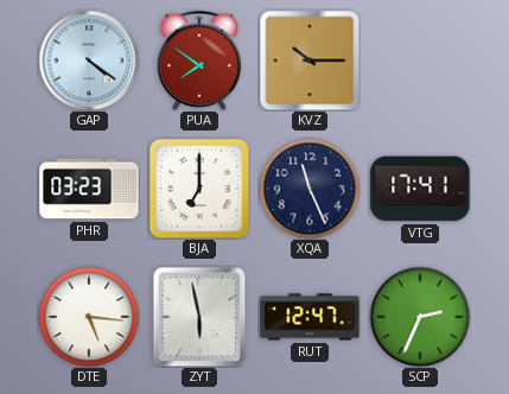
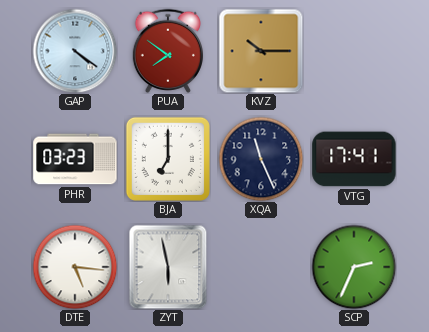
RUT: 12:47 -> none
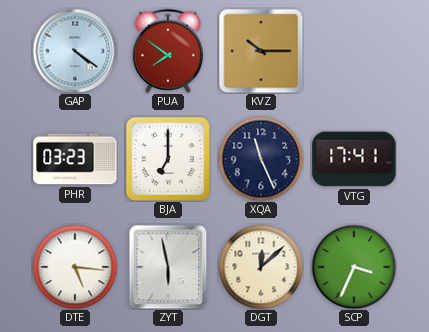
DGT: none -> 12:08
SCP: 2:34 -> 3:34
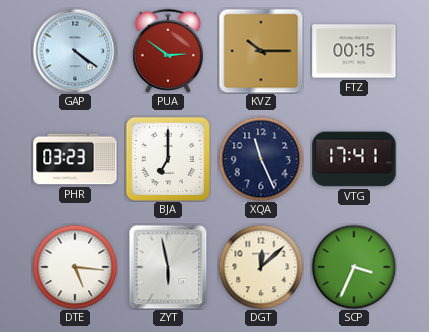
PUA: 7:51 -> 2:51
FTZ: none -> 00:15
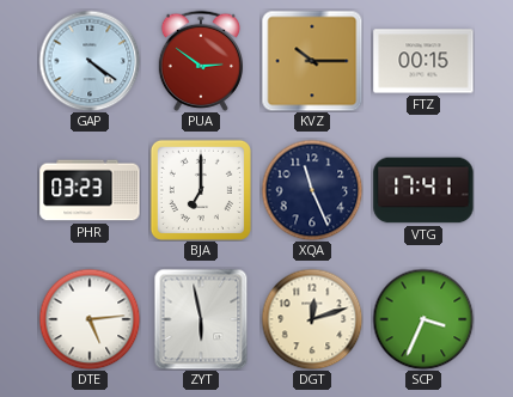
DTE: 5:16 -> 5:14
DGT: 12:08 -> 12:12
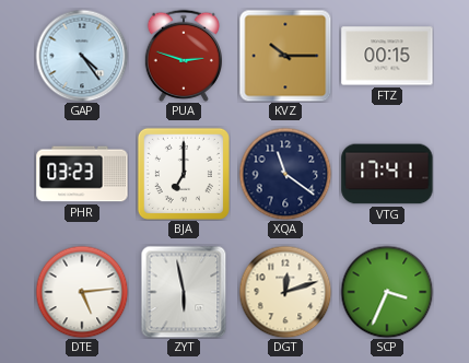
GAP: 4:21 -> 4:24
PUA: 2:51 -> 2:48
XQA: 11:26 -> 11:21
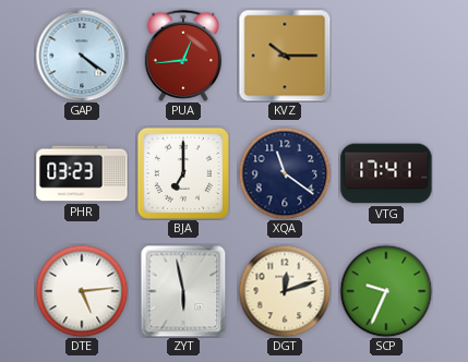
GAP: 4:24 -> 4:21
PUA: 2:48 -> 12:44
FTZ: 00:15 -> none
SCP: 3:34 -> 9:34
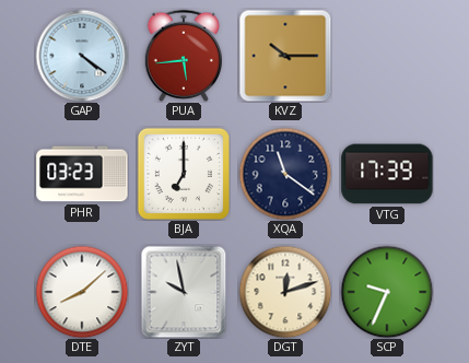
PUA: 12:44 -> 5:44
VTG: 17:41 -> 17:39
DTE: 5:14 -> 8:08
ZYT: 5:58 -> 9:58
